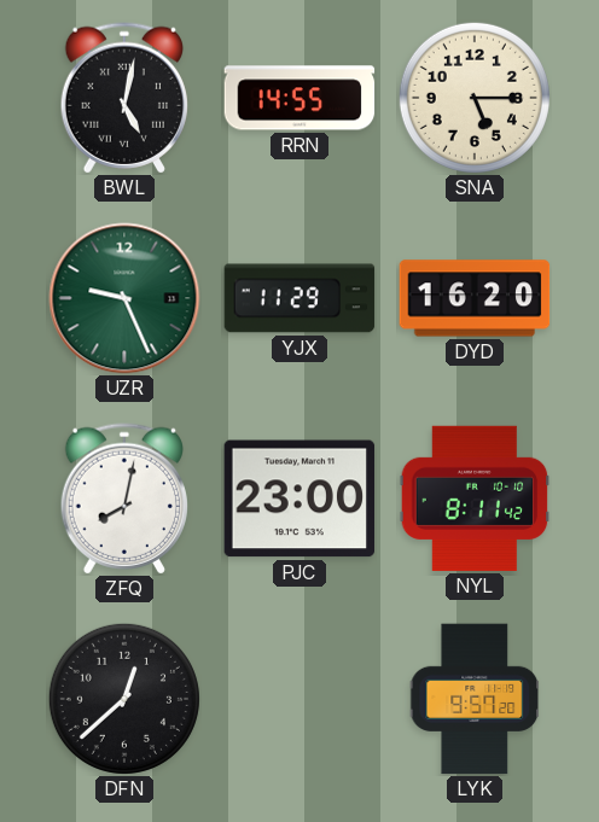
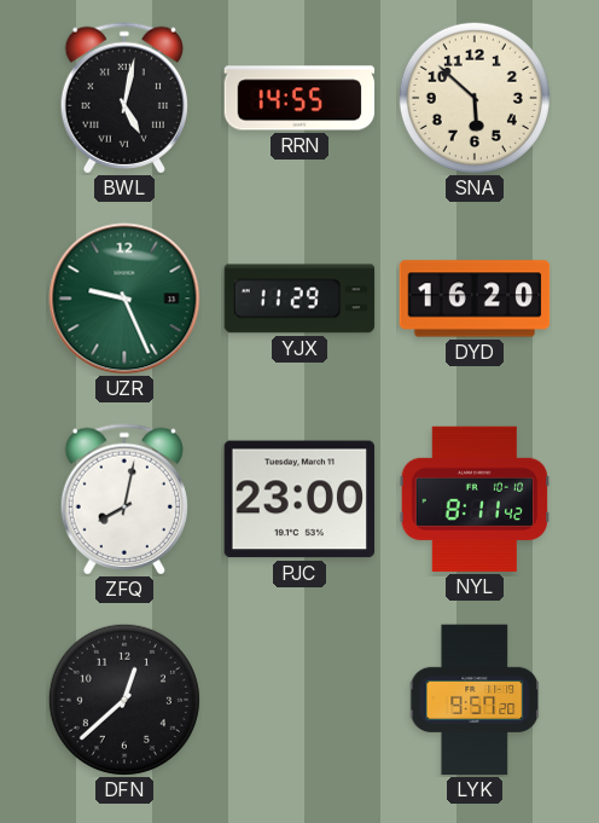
SNA: 5:15 -> 5:52
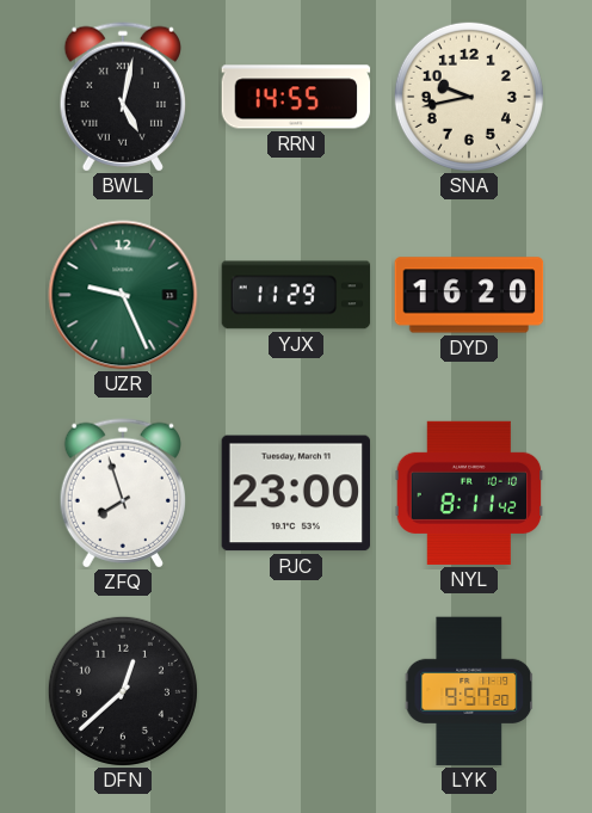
SNA: 5:52 -> 9:43
ZFQ: 8:02 -> 7:57
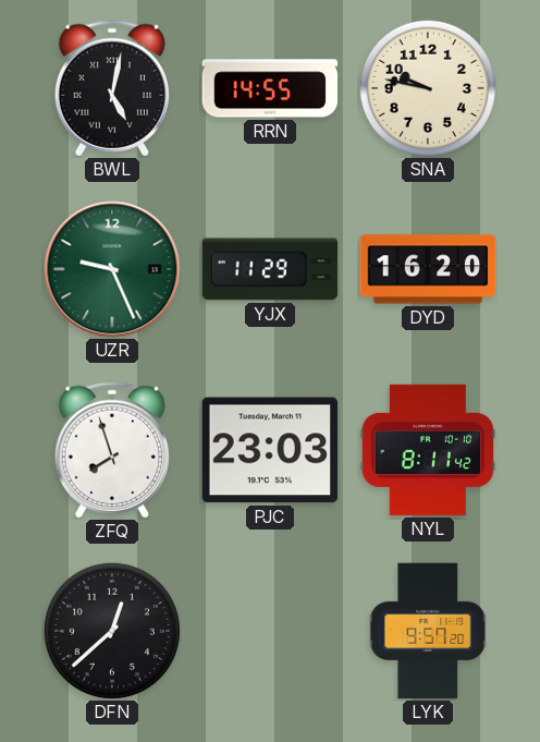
SNA: 9:43 -> 9:47
PJC: 23:00 -> 23:03
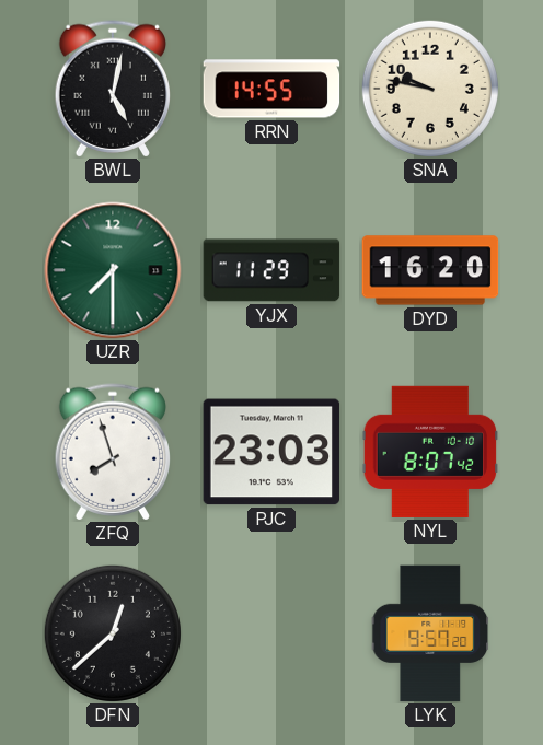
UZR: 9:26 -> 7:30
NYL: 8:11 -> 8:07
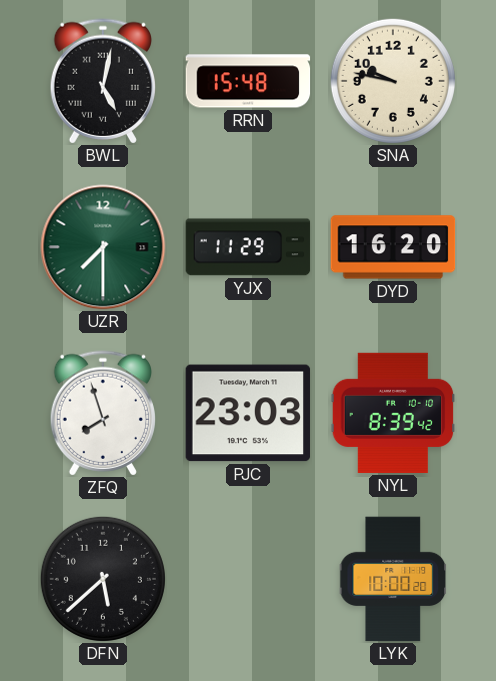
RRN: 14:55 -> 15:48
NYL: 8:07 -> 8:39
DFN: 12:38 -> 5:38
LYK: 9:57 -> 10:00
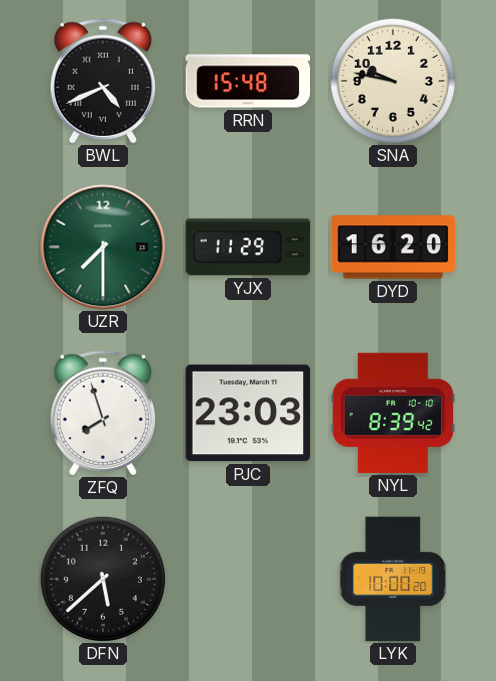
BWL: 5:02 -> 4:41
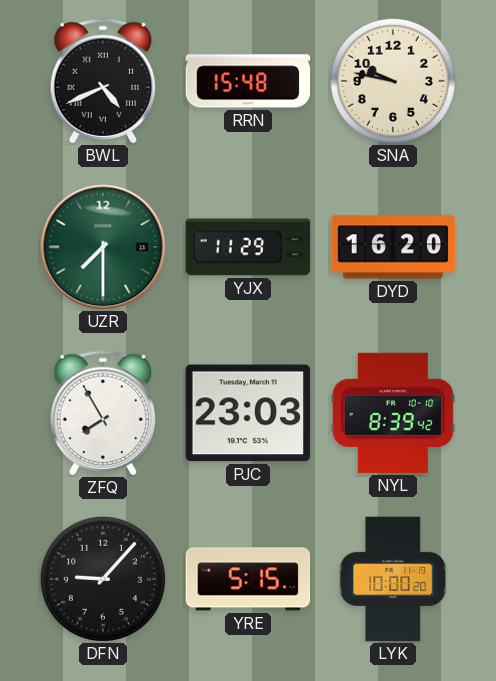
ZFQ: 7:57 -> 7:55
DFN: 5:38 -> 9:07
YRE: none -> 5:15
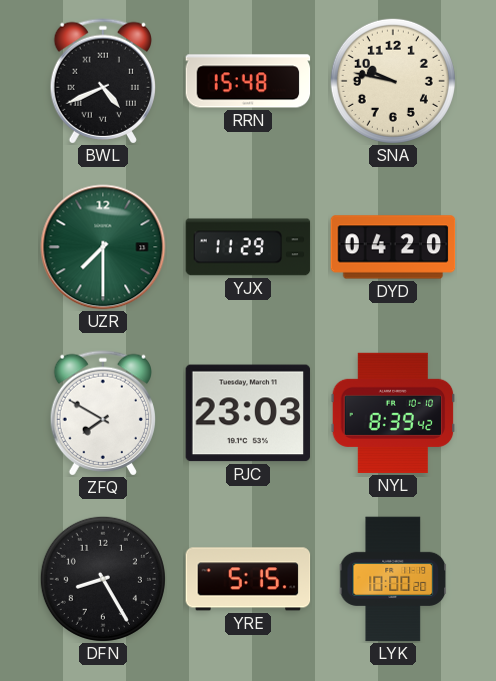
DYD: 16:20 -> 04:20
ZFQ: 7:55 -> 7:50
DFN: 9:07 -> 8:25
